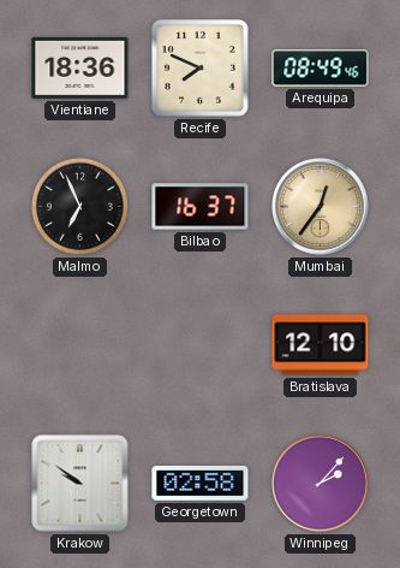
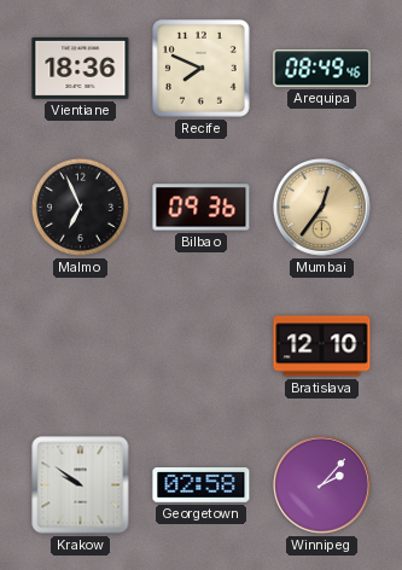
Bilbao: 16:37 -> 09:36
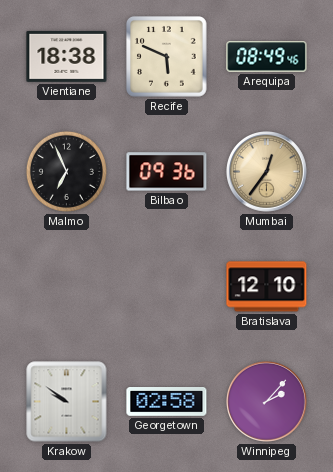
Vientiane: 18:36 -> 18:38
Recife: 7:49 -> 5:49
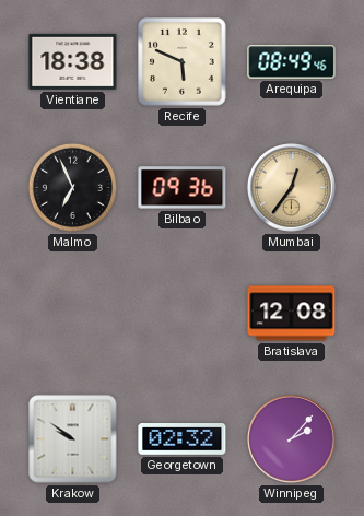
Bratislava: 12:10 -> 12:08
Georgetown: 02:58 -> 02:32
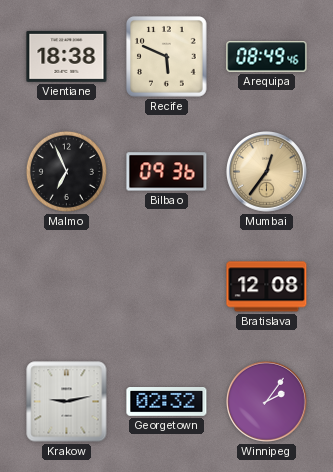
Krakow: 9:51 -> 9:13
Winnipeg: 2:07 -> 2:06
